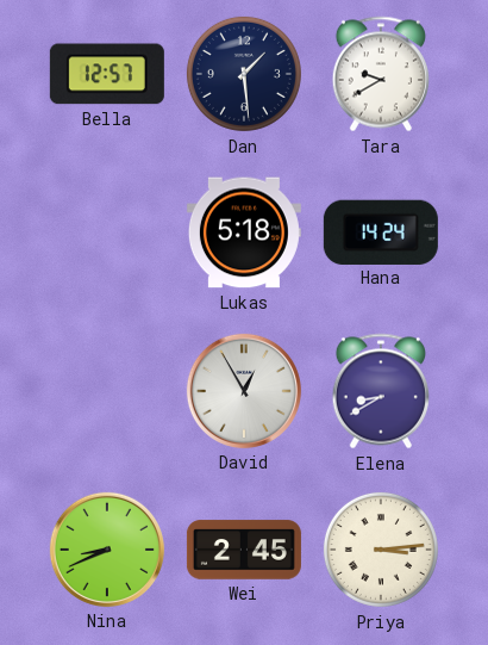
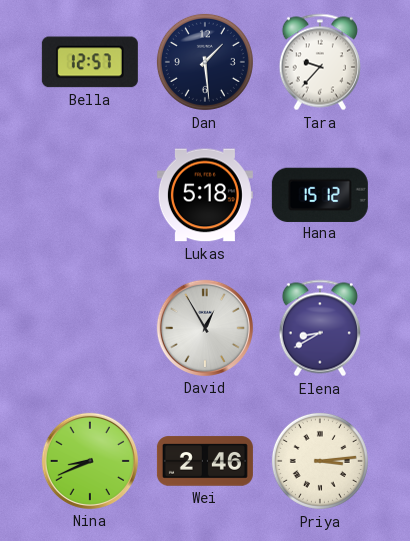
Tara: 9:40 -> 9:37
Hana: 14:24 -> 15:12
Wei: 2:45 -> 2:46
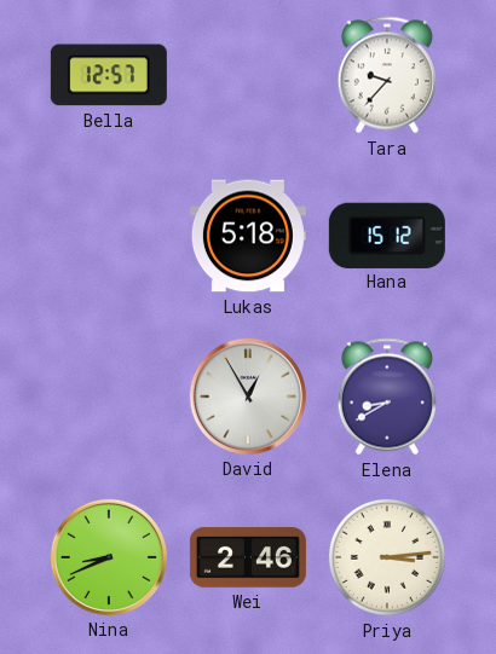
Dan: 1:29 -> none
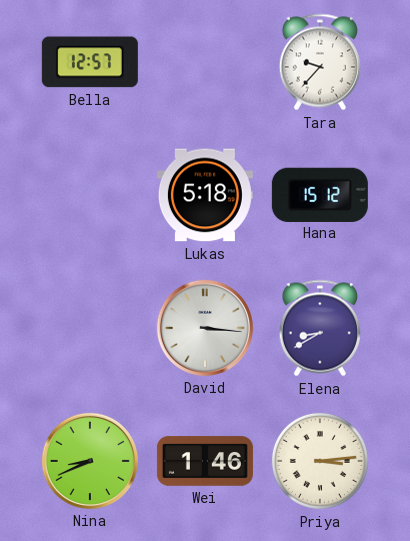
David: 12:55 -> 3:16
Wei: 2:46 -> 1:46
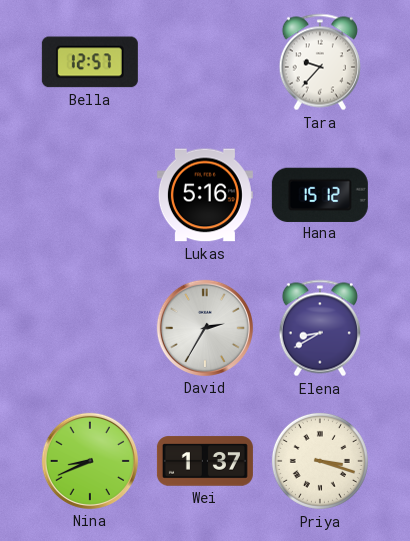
Lukas: 5:18 -> 5:16
David: 3:16 -> 2:35
Wei: 1:46 -> 1:37
Priya: 3:14 -> 3:18
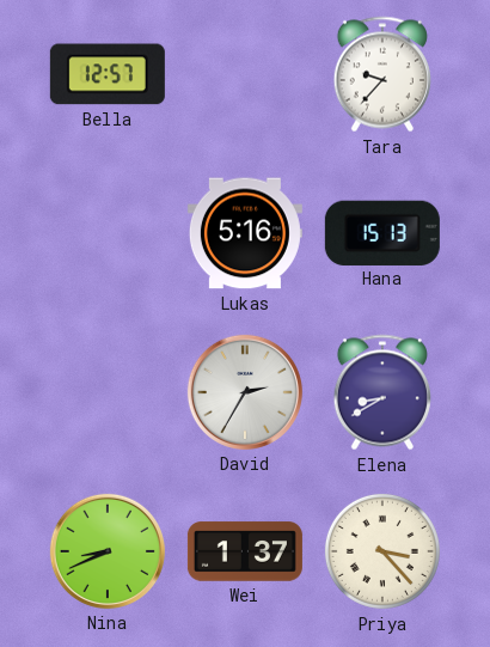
Hana: 15:12 -> 15:13
Priya: 3:18 -> 3:23
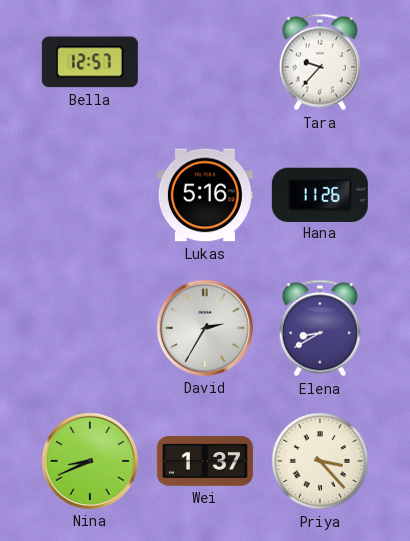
Hana: 15:13 -> 11:26
